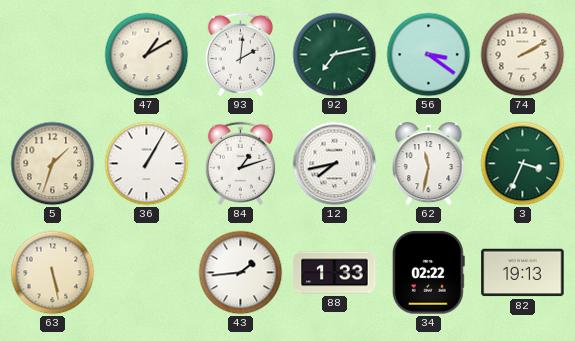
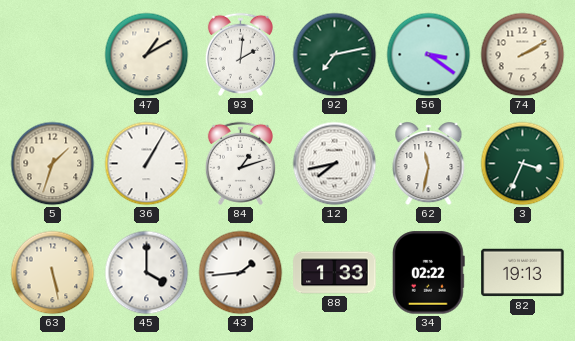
45: none -> 4:00
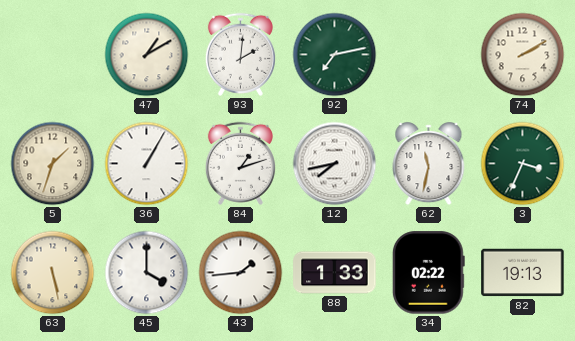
56: 3:21 -> none
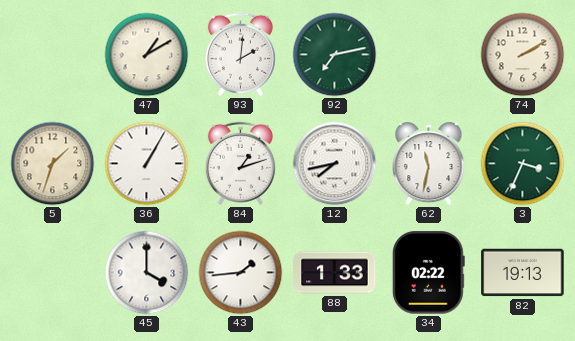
63: 5:28 -> none
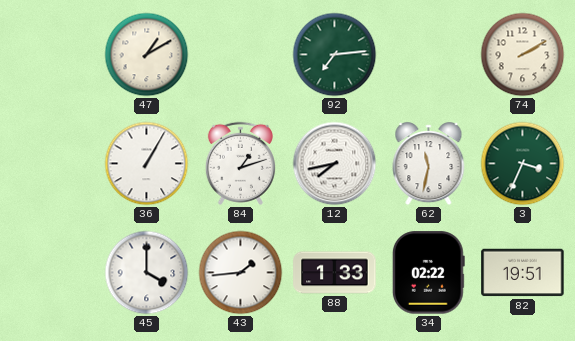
93: 2:01 -> none
92: 7:13 -> 7:14
5: 1:33 -> none
82: 19:13 -> 19:51
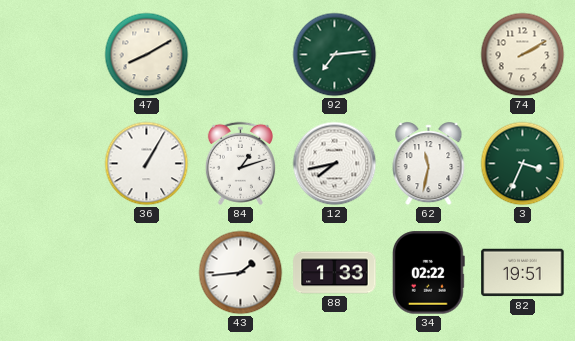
47: 1:10 -> 8:10
45: 4:00 -> none
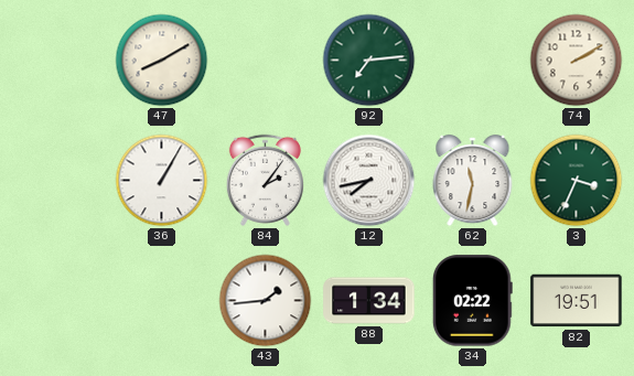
84: 1:12 -> 2:06
88: 1:33 -> 1:34
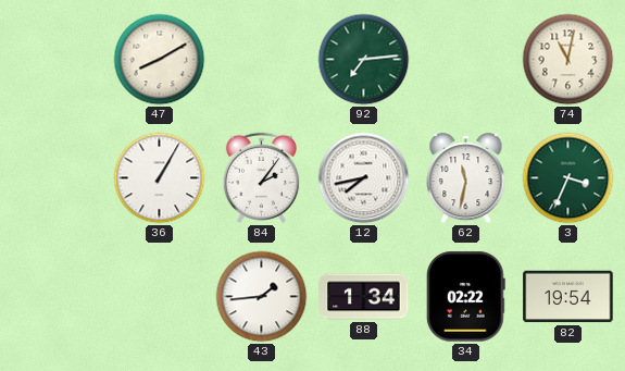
74: 2:10 -> 11:02
82: 19:51 -> 19:54
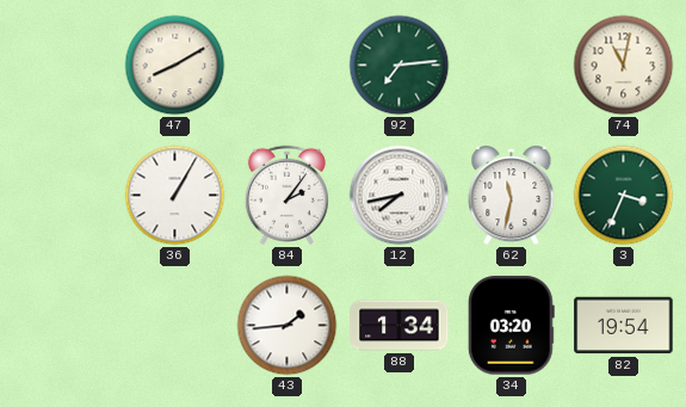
34: 02:22 -> 03:20
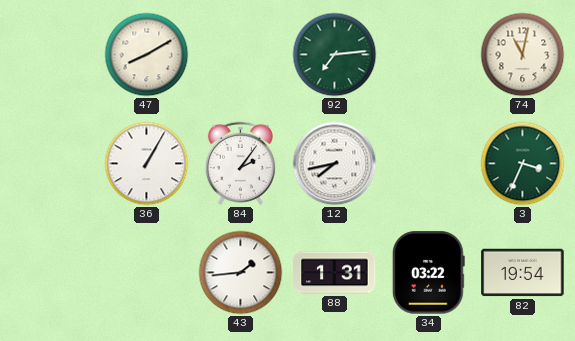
62: 11:32 -> none
88: 1:34 -> 1:31
34: 03:20 -> 03:22
